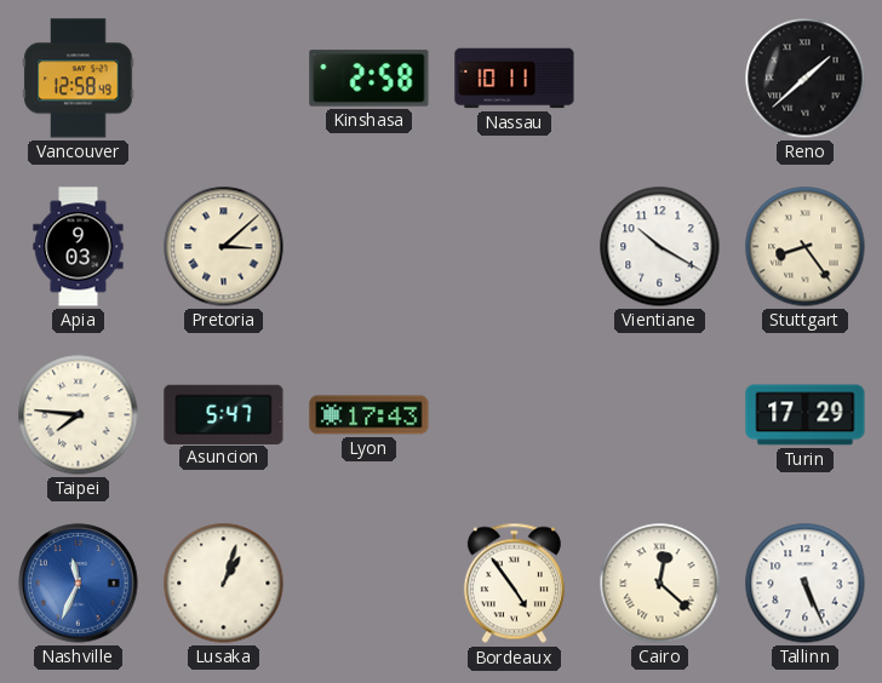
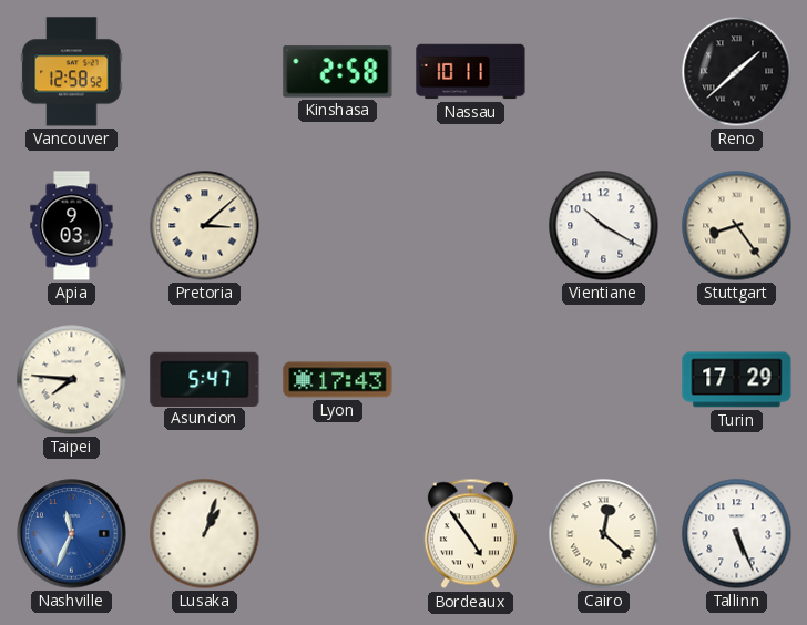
Vancouver: 12:58:49 -> 12:58:52
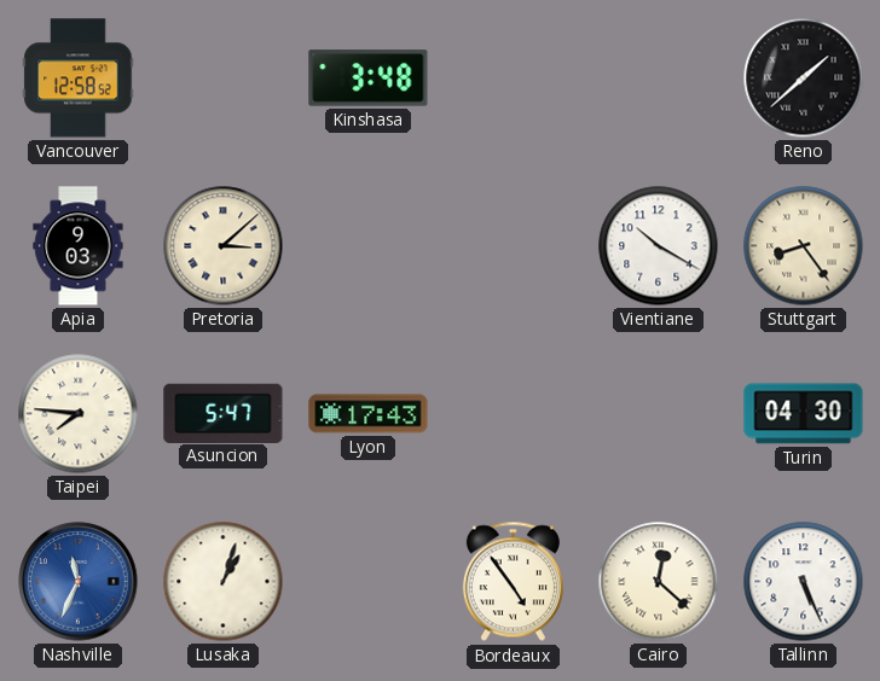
Kinshasa: 2:58 -> 3:48
Nassau: 10:11 -> none
Turin: 17:29 -> 04:30
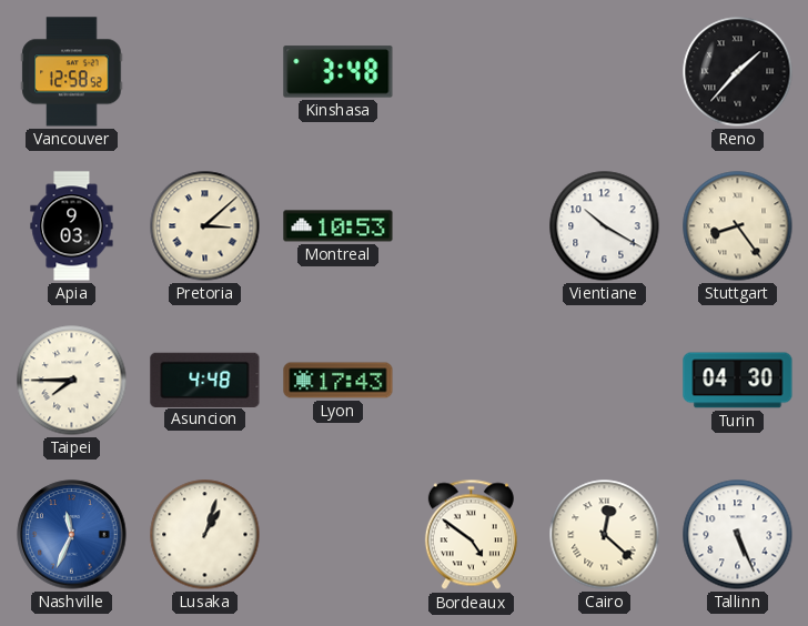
Reno: 1:38 -> 1:37
Montreal: none -> 10:53
Taipei: 7:46 -> 7:45
Asuncion: 5:47 -> 4:48
Bordeaux: 4:54 -> 4:51
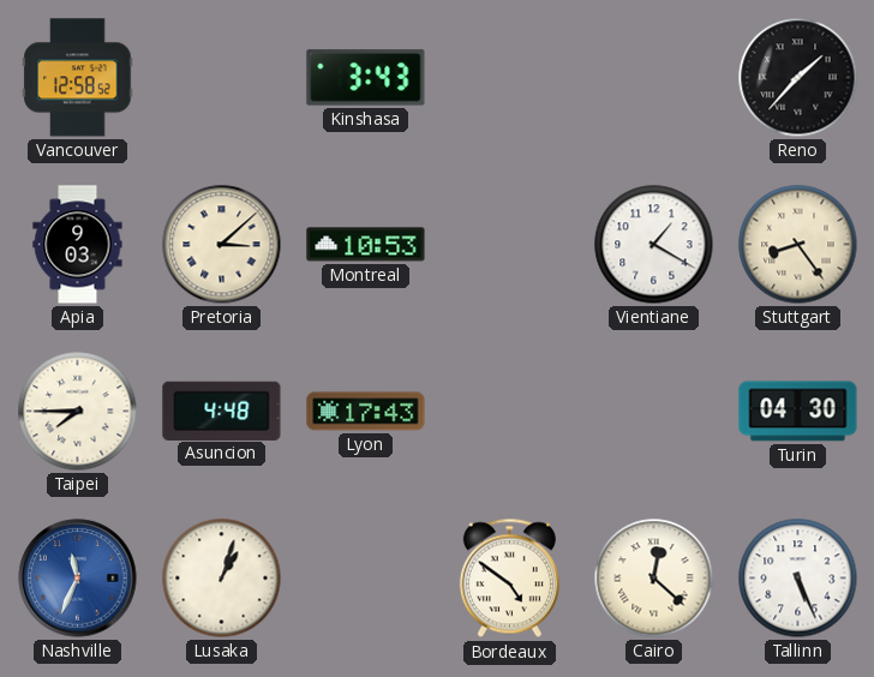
Kinshasa: 3:48 -> 3:43
Vientiane: 10:20 -> 1:20
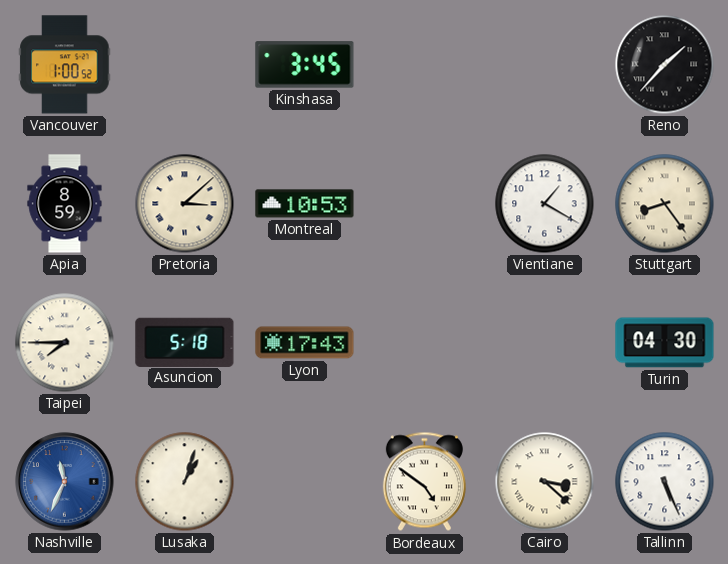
Vancouver: 12:58 -> 1:00
Kinshasa: 3:43 -> 3:45
Apia: 9:03 -> 8:59
Asuncion: 4:48 -> 5:18
Cairo: 12:22 -> 3:22
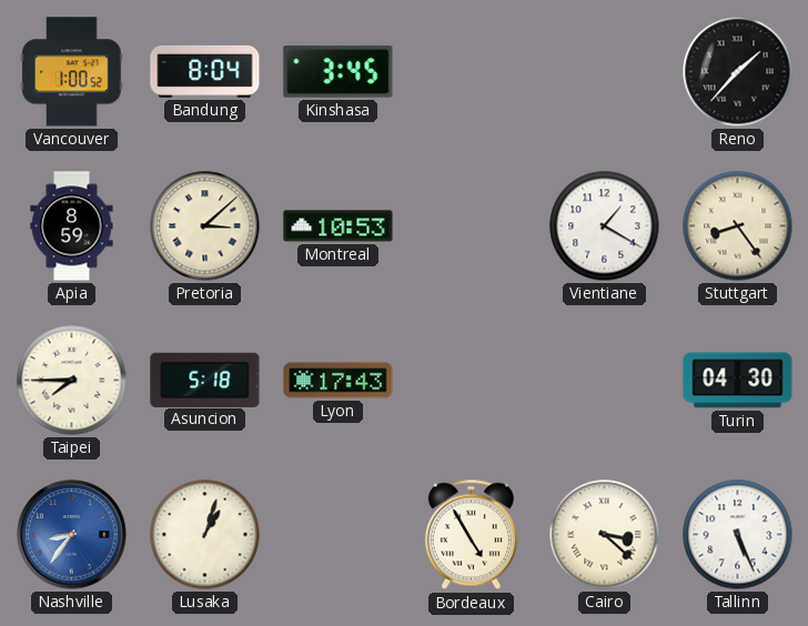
Bandung: none -> 8:04
Nashville: 11:34 -> 8:36
Bordeaux: 4:51 -> 4:55
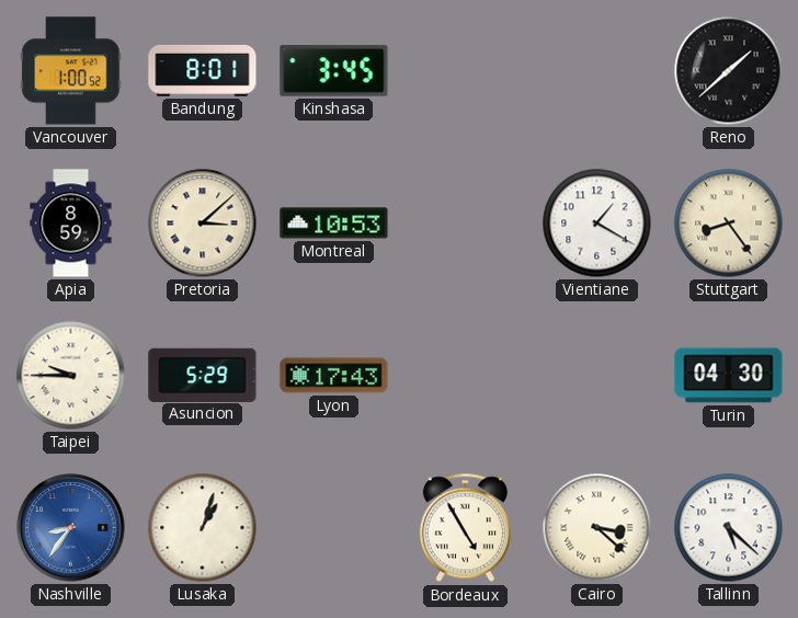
Bandung: 8:04 -> 8:01
Reno: 1:37 -> 1:38
Taipei: 7:45 -> 9:45
Asuncion: 5:18 -> 5:29
Tallinn: 5:26 -> 5:22
